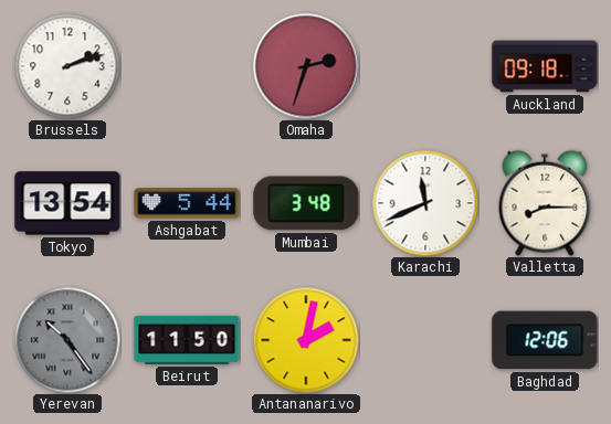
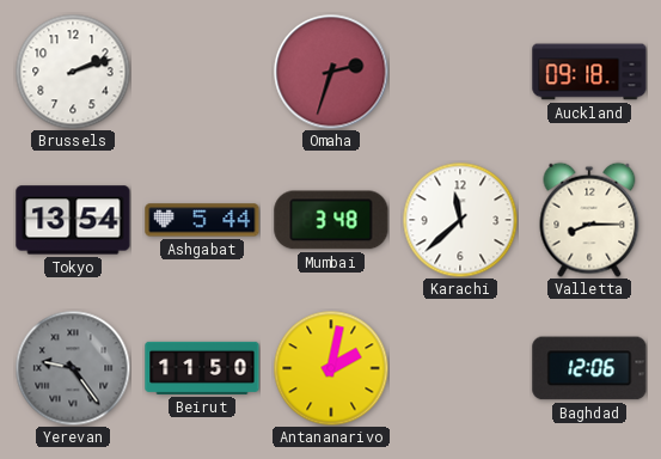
Karachi: 11:41 -> 11:38
Yerevan: 10:24 -> 9:24
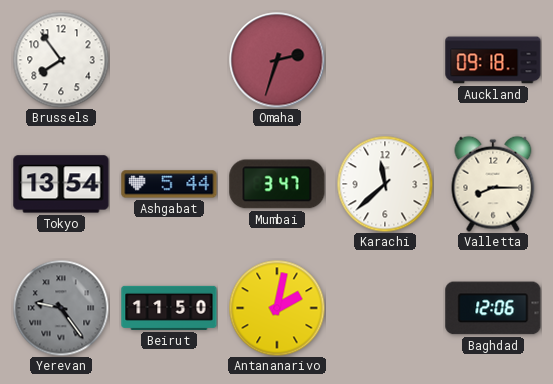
Brussels: 2:12 -> 7:54
Mumbai: 3:48 -> 3:47
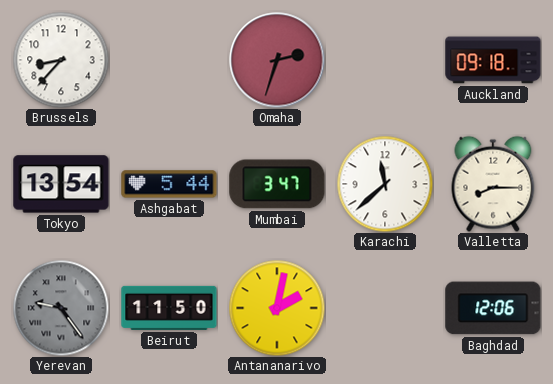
Brussels: 7:54 -> 8:37
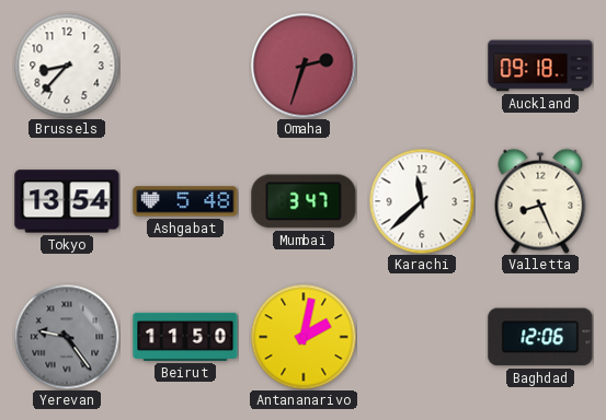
Ashgabat: 5:44 -> 5:48
Valletta: 8:15 -> 8:26
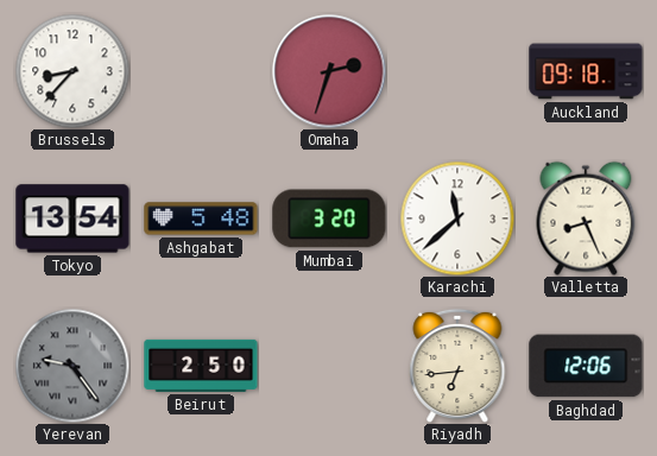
Mumbai: 3:47 -> 3:20
Beirut: 11:50 -> 2:50
Antananarivo: 2:02 -> none
Riyadh: none -> 6:44
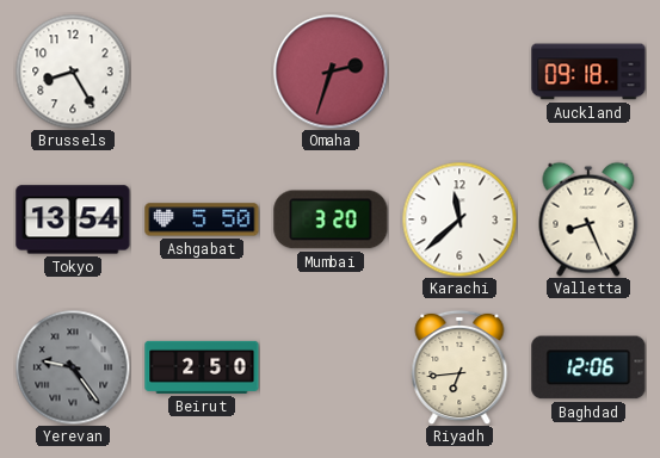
Brussels: 8:37 -> 8:25
Ashgabat: 5:48 -> 5:50
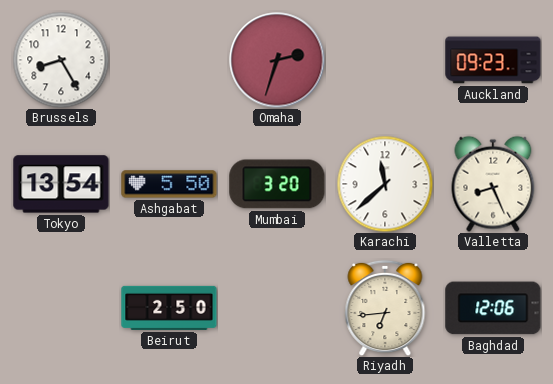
Auckland: 09:18 -> 09:23
Yerevan: 9:24 -> none
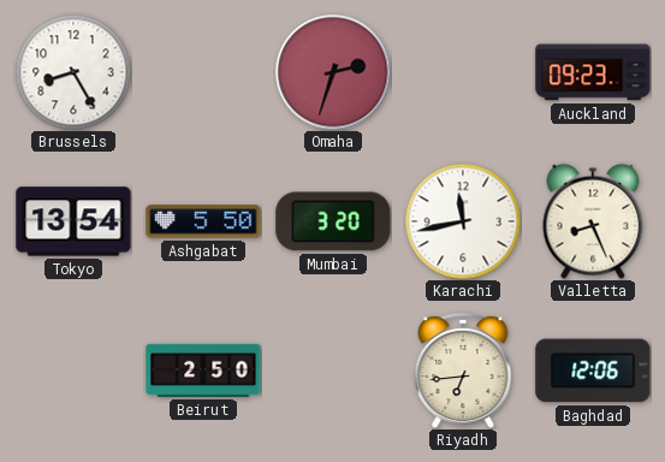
Karachi: 11:38 -> 11:43
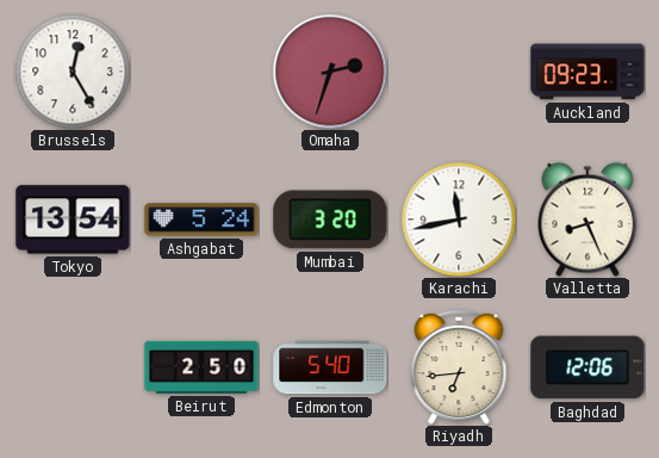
Brussels: 8:25 -> 12:25
Ashgabat: 5:50 -> 5:24
Edmonton: none -> 5:40
